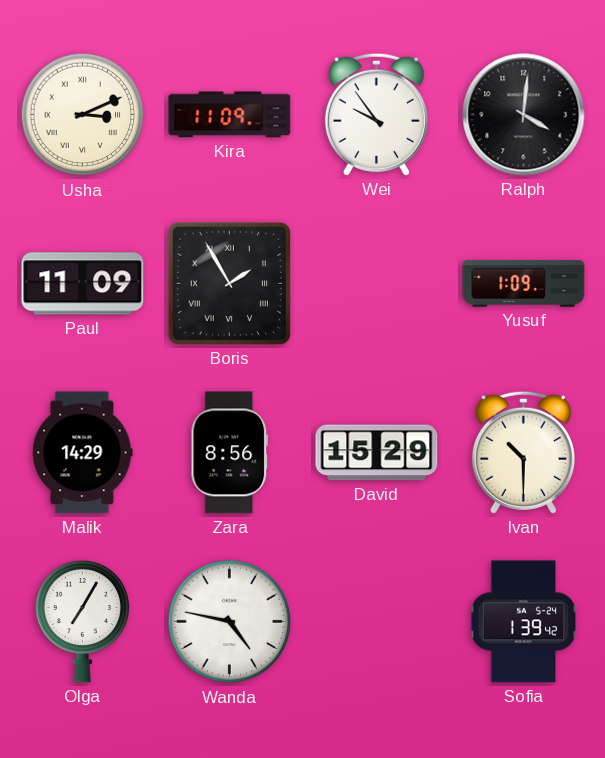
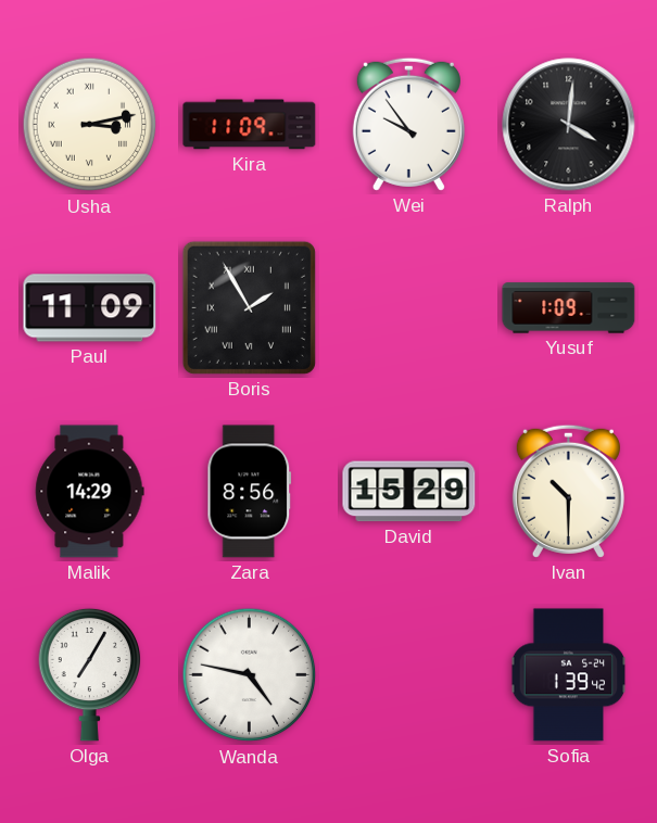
Usha: 3:11 -> 3:13
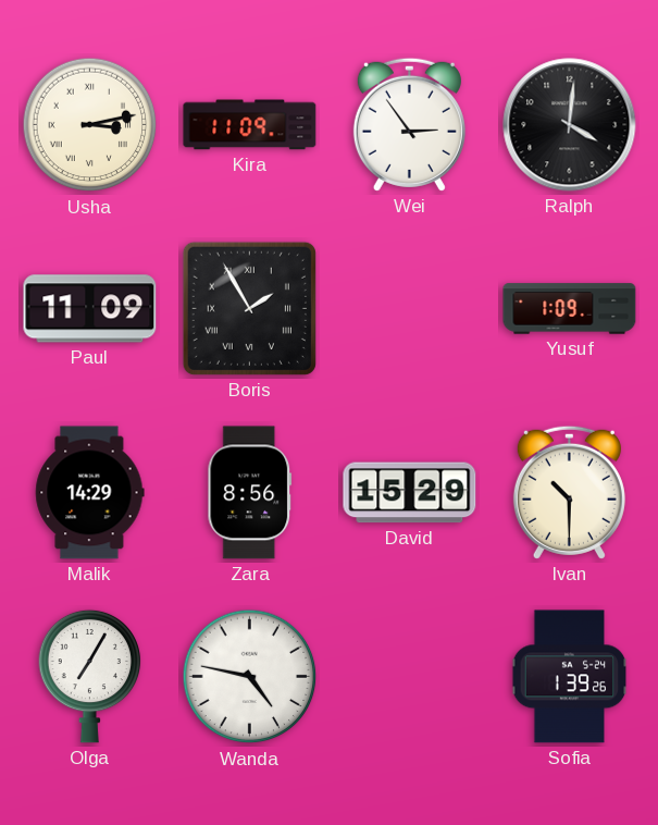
Wei: 9:54 -> 2:54
Sofia: 1:39:42 -> 1:39:26
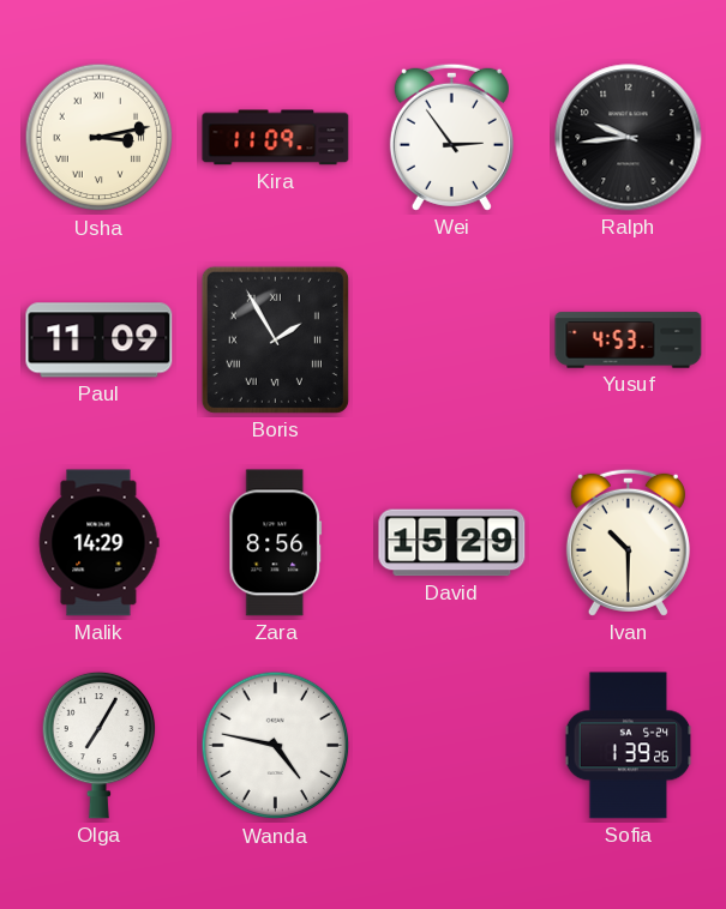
Ralph: 4:01 -> 9:44
Yusuf: 1:09 -> 4:53
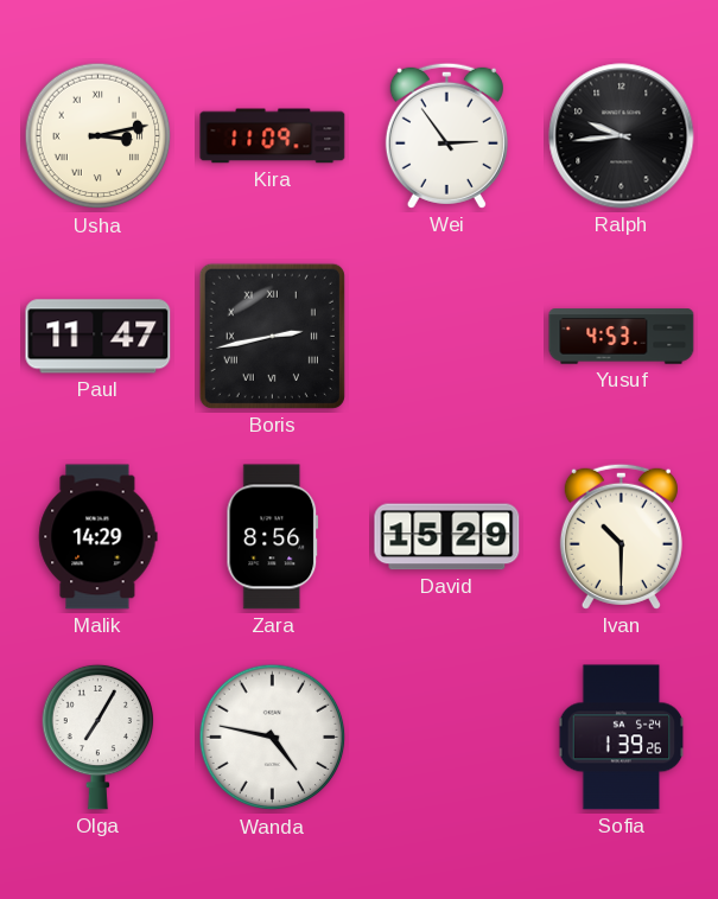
Paul: 11:09 -> 11:47
Boris: 1:55 -> 2:43
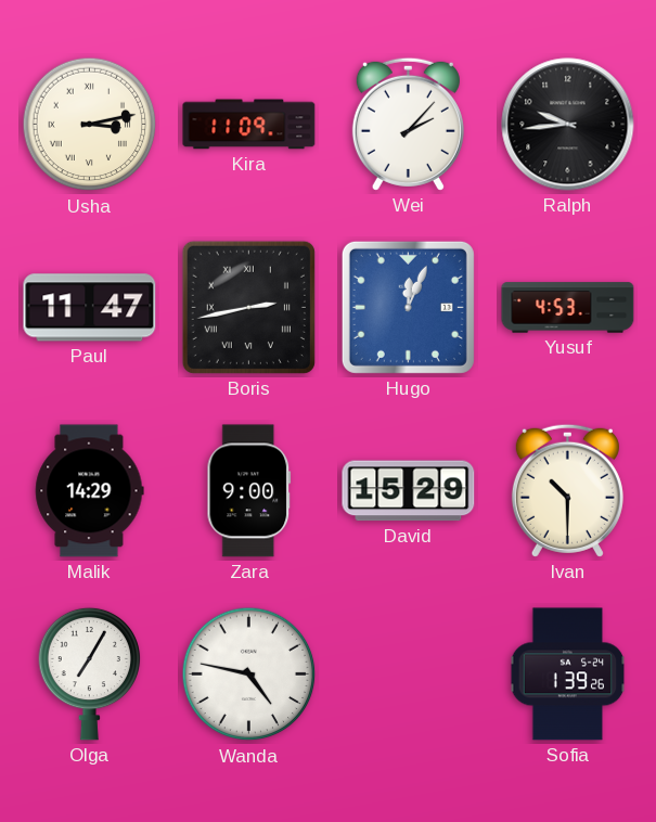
Wei: 2:54 -> 2:07
Hugo: none -> 12:04
Zara: 8:56 -> 9:00
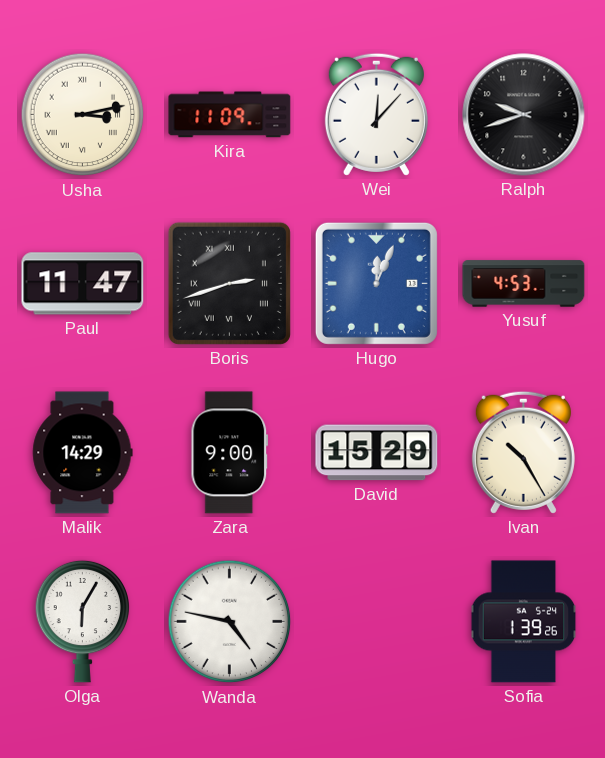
Wei: 2:07 -> 12:07
Ralph: 9:44 -> 9:42
Boris: 2:43 -> 2:42
Ivan: 10:30 -> 10:25
Olga: 7:05 -> 6:05
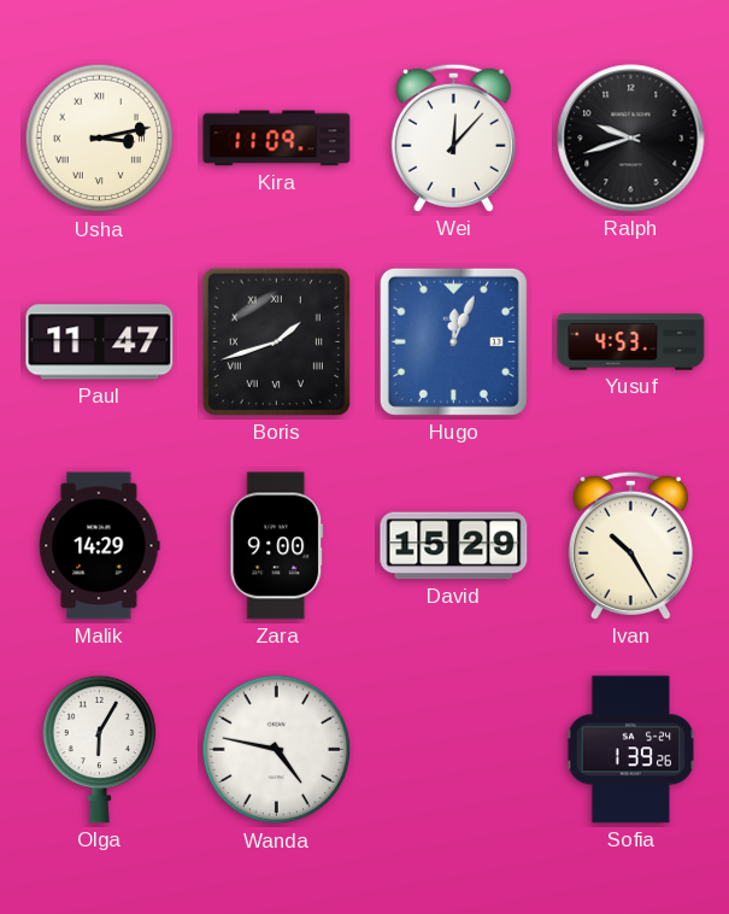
Boris: 2:42 -> 1:42
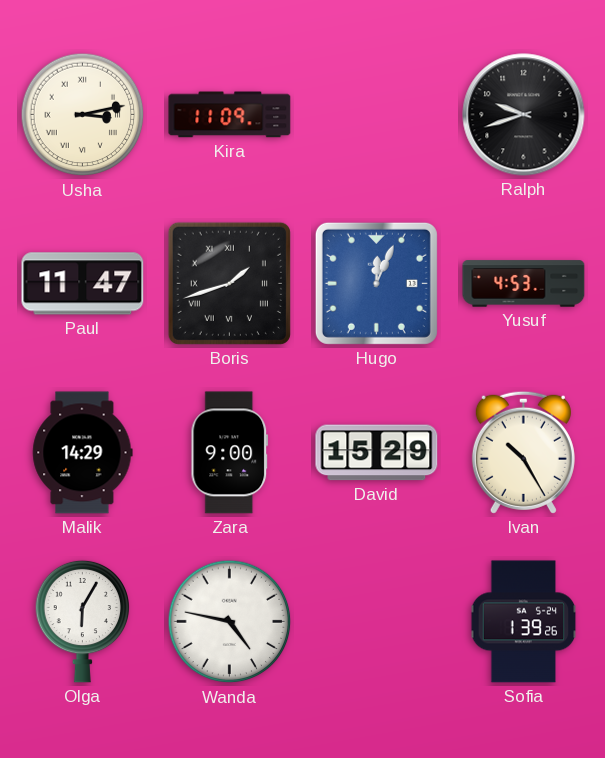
Wei: 12:07 -> none
